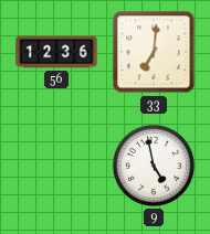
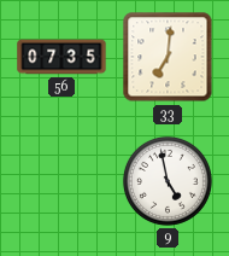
56: 12:36 -> 07:35
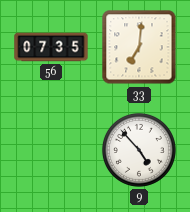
9: 4:58 -> 4:53
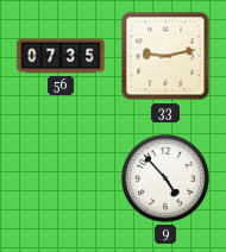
33: 7:01 -> 9:13
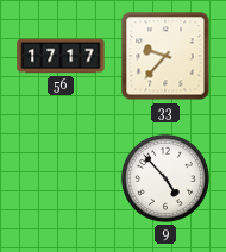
56: 07:35 -> 17:17
33: 9:13 -> 9:37
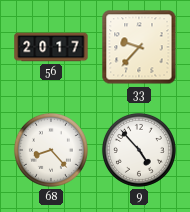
56: 17:17 -> 20:17
68: none -> 8:23
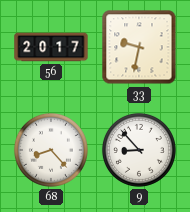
33: 9:37 -> 9:32
9: 4:53 -> 8:53
